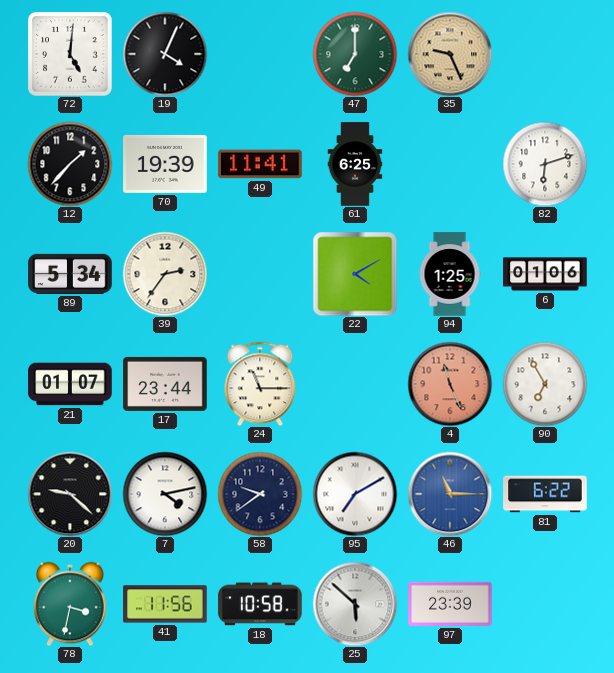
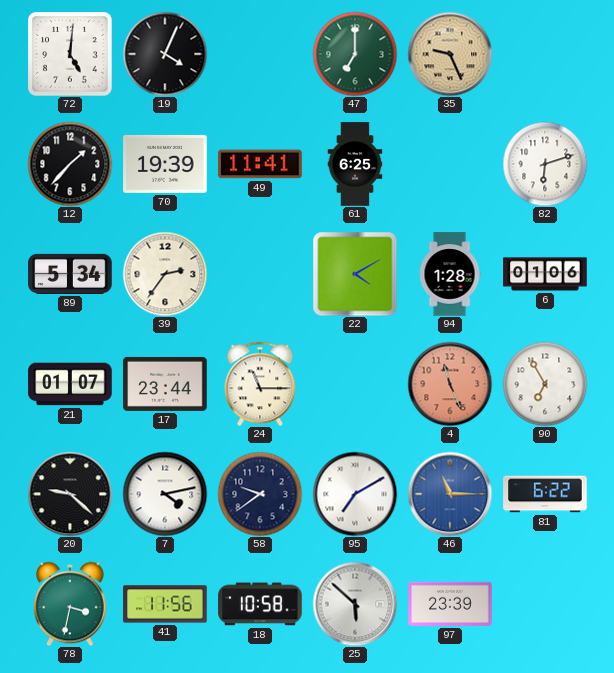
94: 1:25 -> 1:28
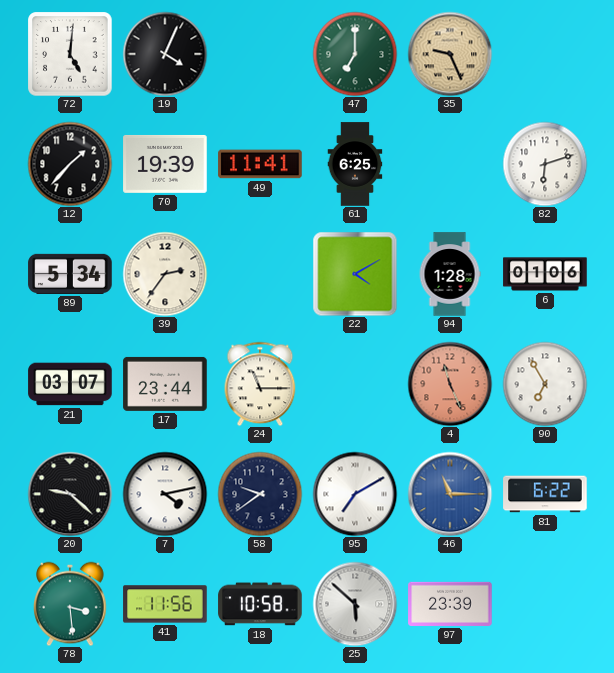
21: 01:07 -> 03:07
78: 3:32 -> 3:29
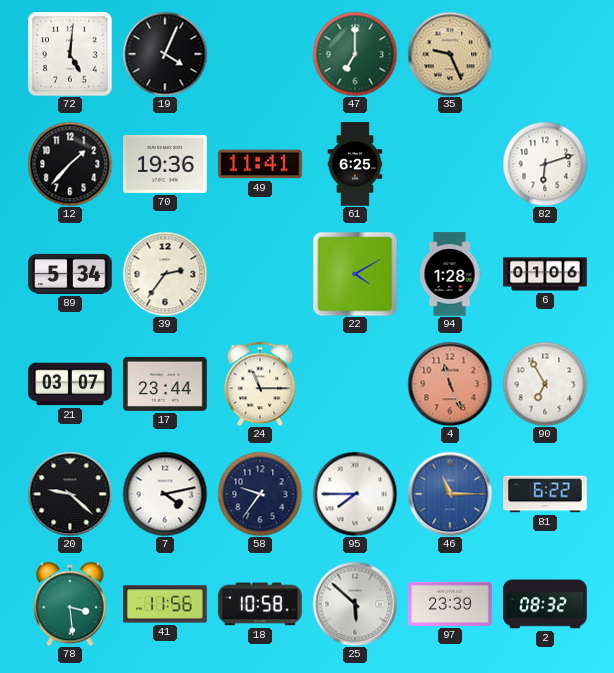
70: 19:39 -> 19:36
58: 9:39 -> 9:36
95: 7:10 -> 7:45
2: none -> 08:32
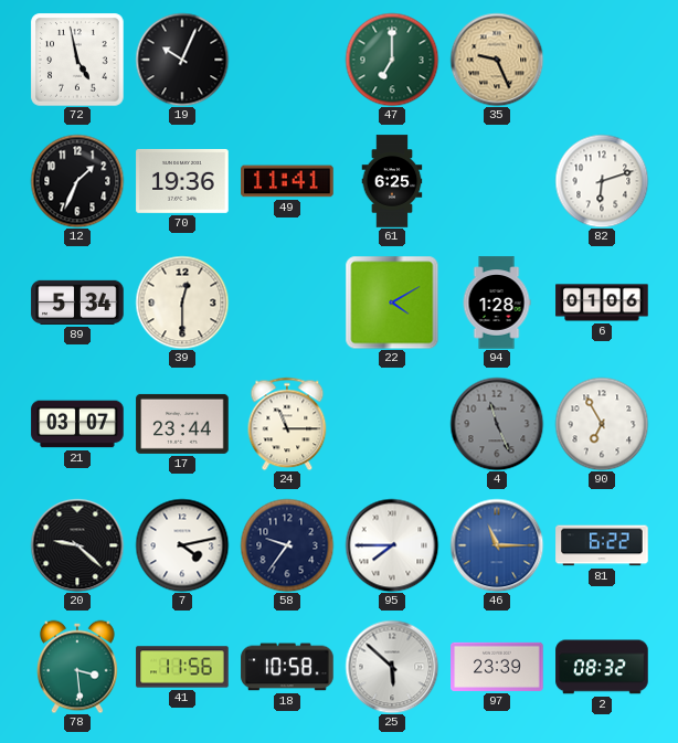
72: 5:01 -> 4:58
19: 4:04 -> 10:04
12: 1:37 -> 1:34
39: 2:36 -> 12:30
4 dial: salmon -> grey
